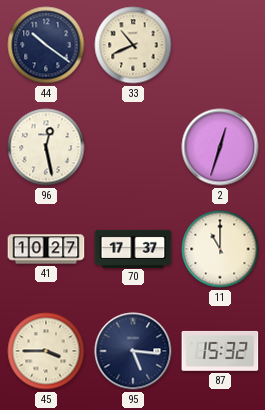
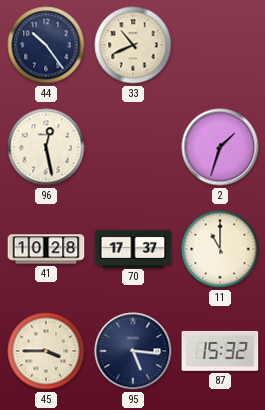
44: 10:21 -> 10:24
2: 12:33 -> 1:33
41: 10:27 -> 10:28
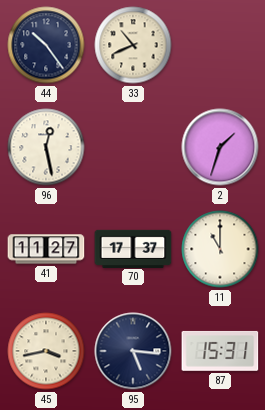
41: 10:28 -> 11:27
45: 3:45 -> 3:43
87: 15:32 -> 15:31
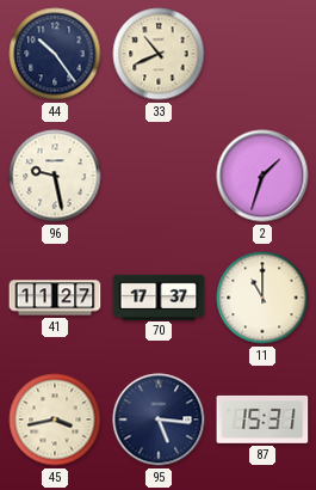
96: 12:28 -> 9:28
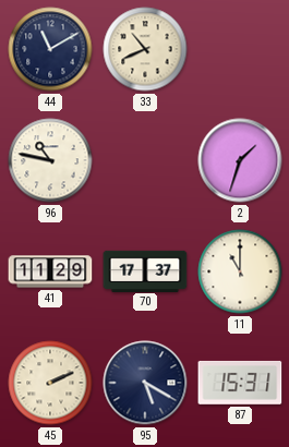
44: 10:24 -> 11:10
96: 9:28 -> 10:47
41: 11:27 -> 11:29
45: 3:43 -> 2:11
95: 5:16 -> 5:20
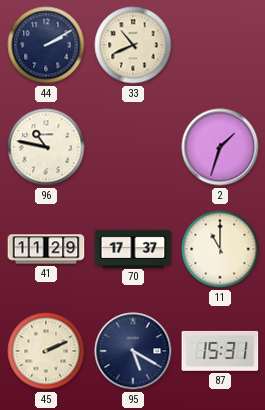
44: 11:10 -> 2:10
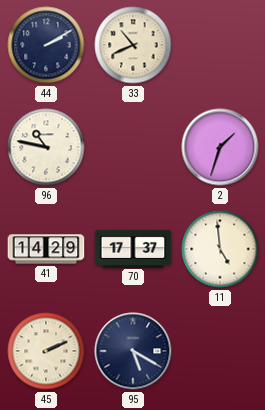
41: 11:29 -> 14:29
11: 11:00 -> 4:59
87: 15:31 -> none
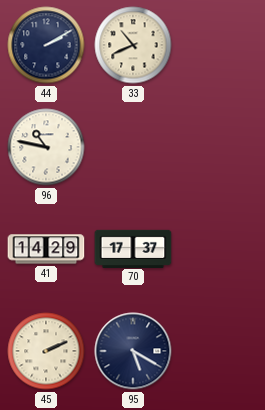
2: 1:33 -> none
11: 4:59 -> none
